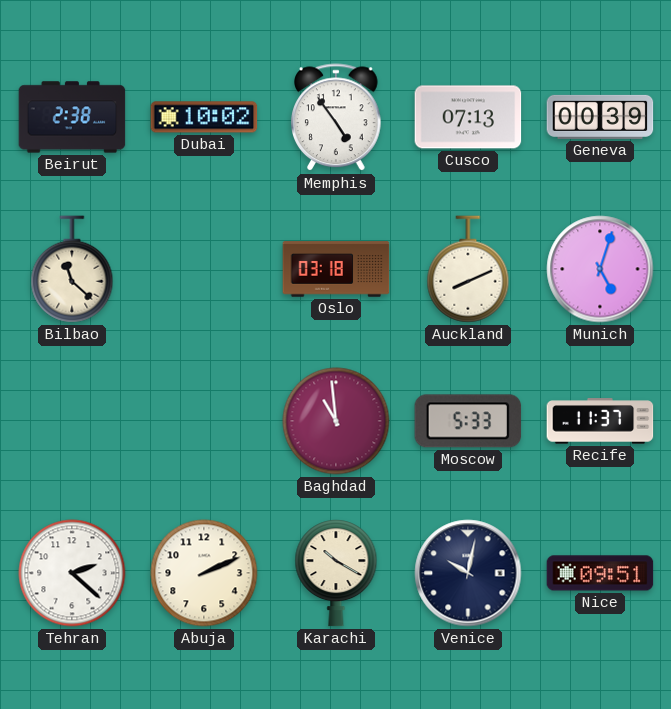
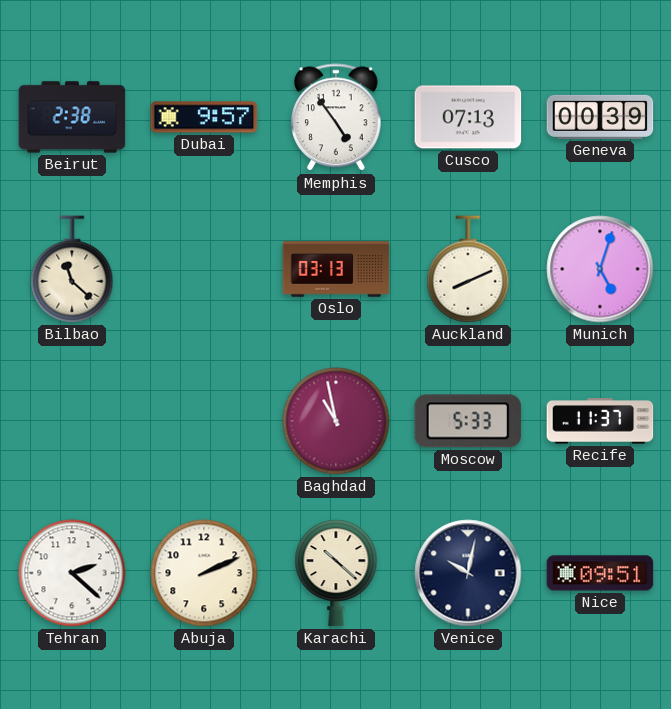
Dubai: 10:02 -> 9:57
Oslo: 03:18 -> 03:13
Baghdad: 10:59 -> 10:58
Karachi: 10:20 -> 10:22
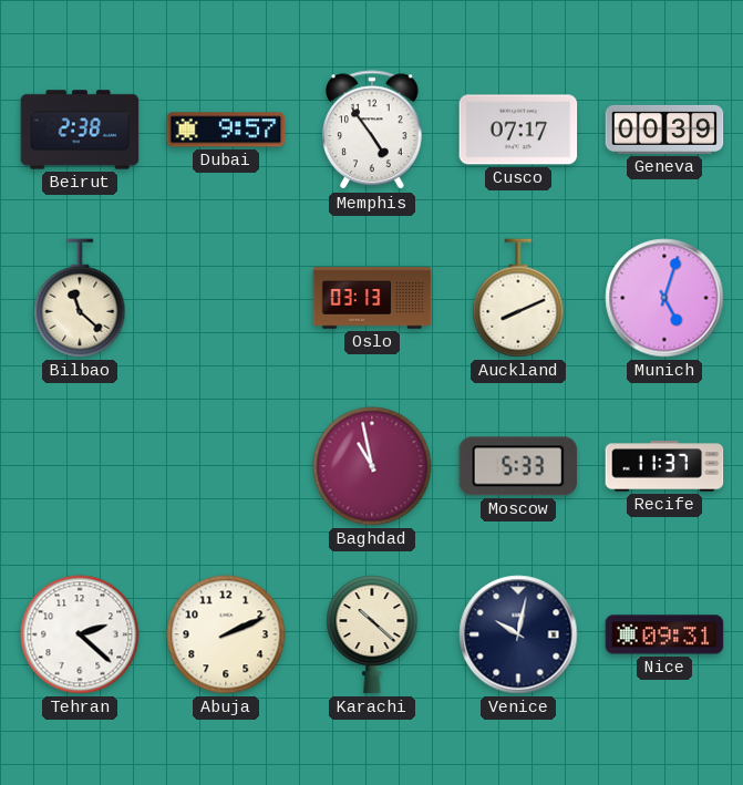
Cusco: 07:13 -> 07:17
Nice: 09:51 -> 09:31
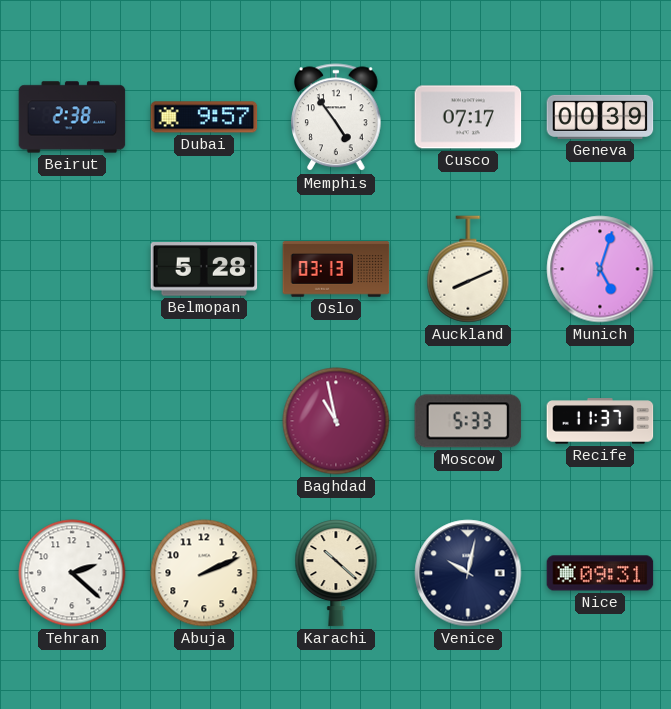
Bilbao: 11:22 -> none
Belmopan: none -> 5:28
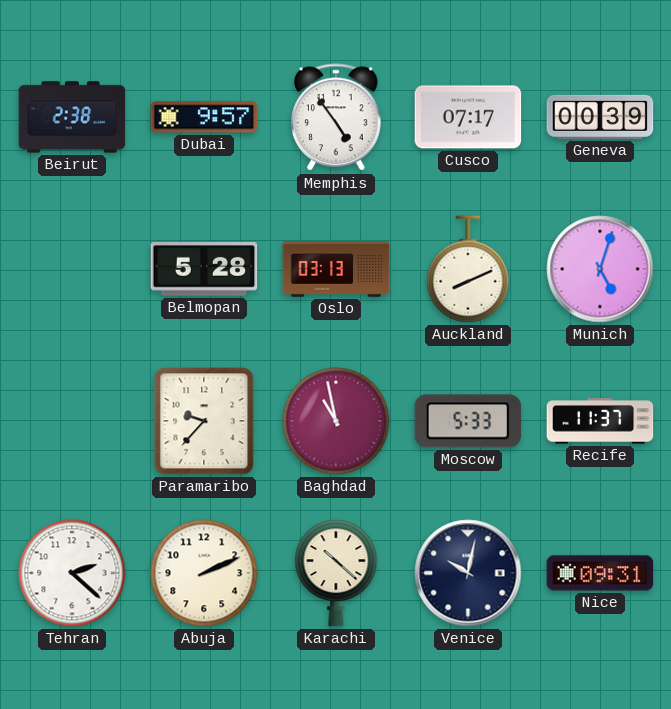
Paramaribo: none -> 9:37
